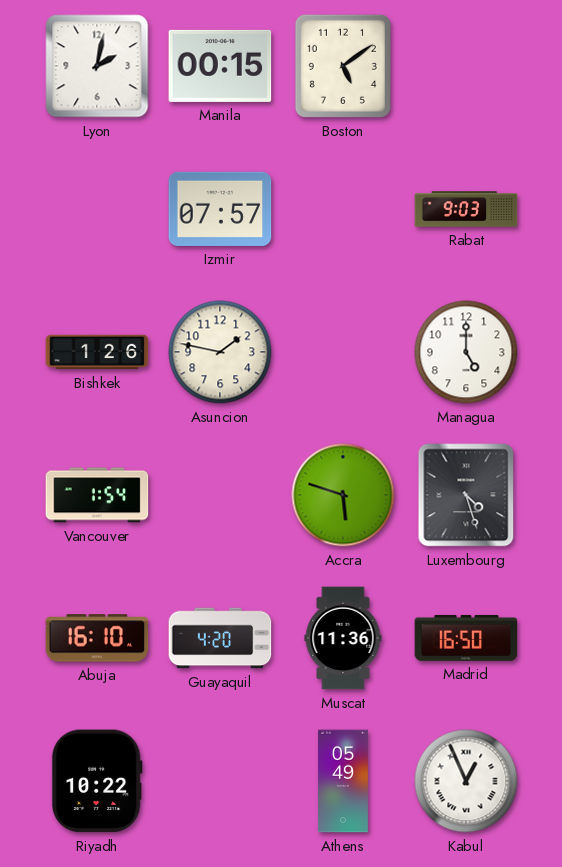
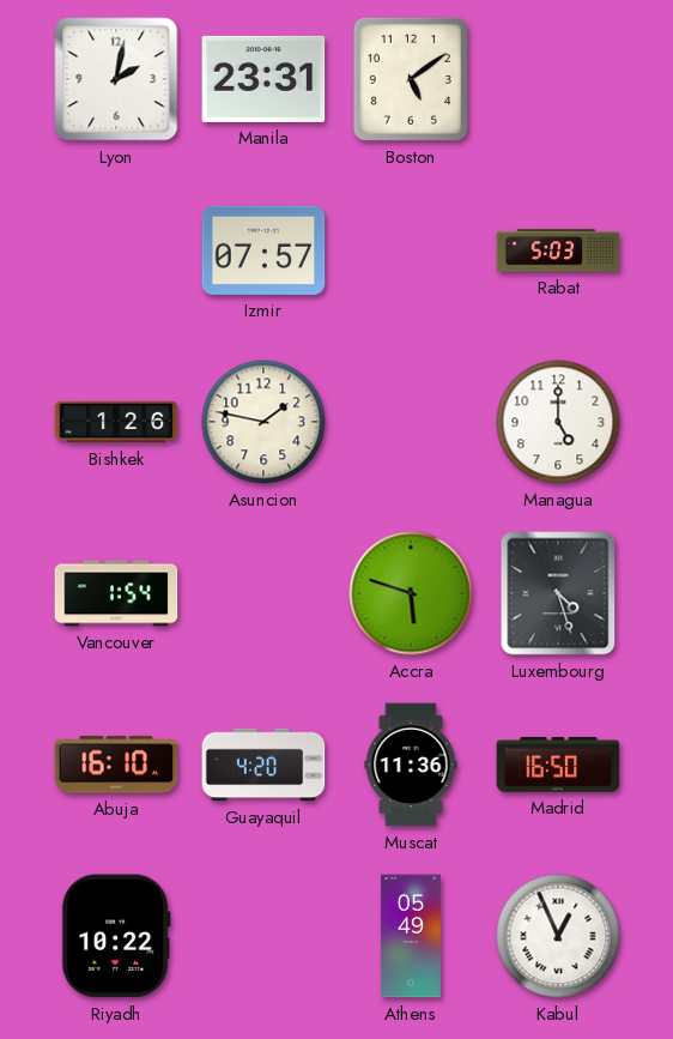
Manila: 00:15 -> 23:31
Rabat: 9:03 -> 5:03
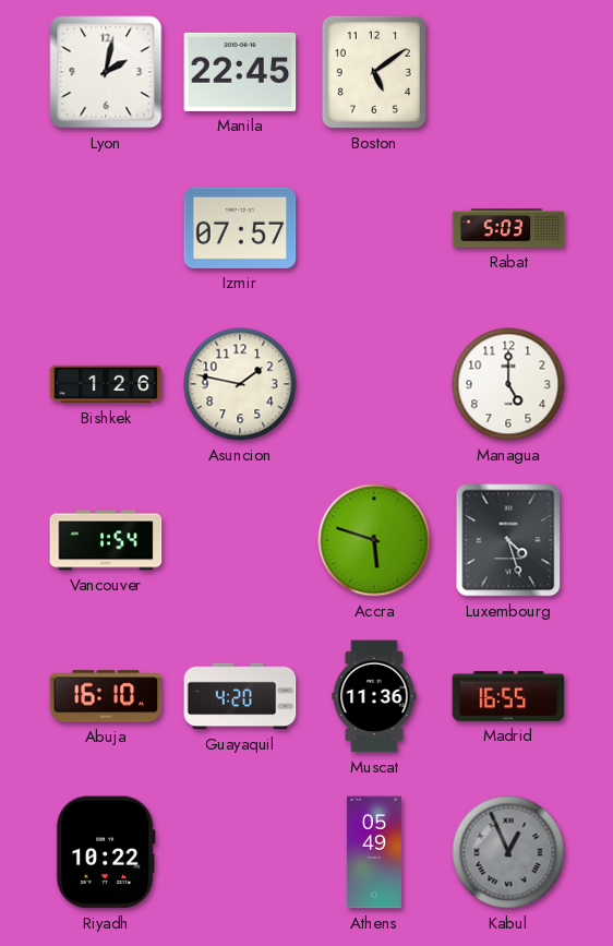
Manila: 23:31 -> 22:45
Madrid: 16:50 -> 16:55
Kabul dial: white -> grey
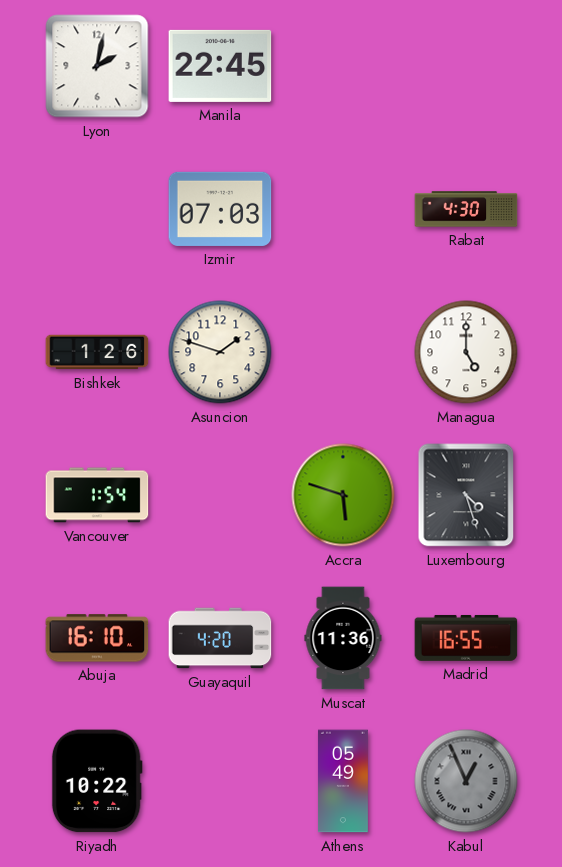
Boston: 5:09 -> none
Izmir: 07:57 -> 07:03
Rabat: 5:03 -> 4:30
Asuncion: 1:47 -> 1:48
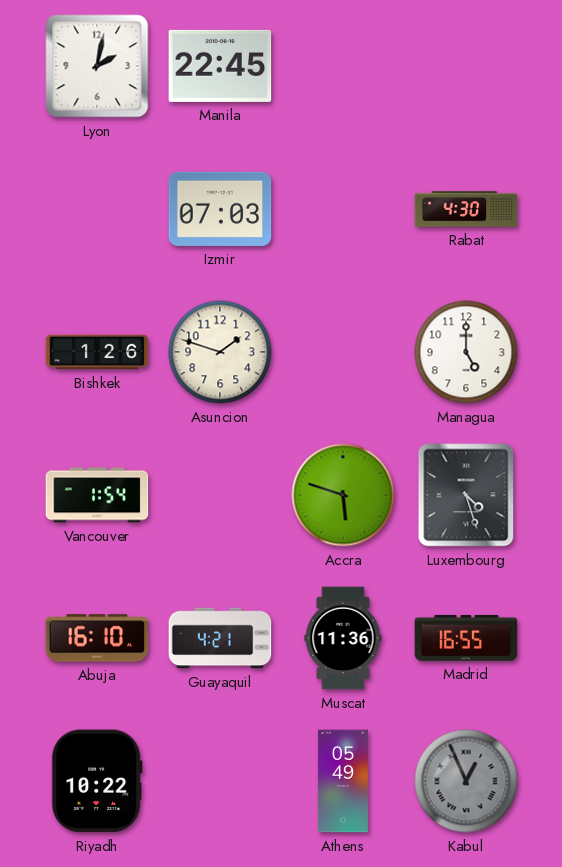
Guayaquil: 4:20 -> 4:21
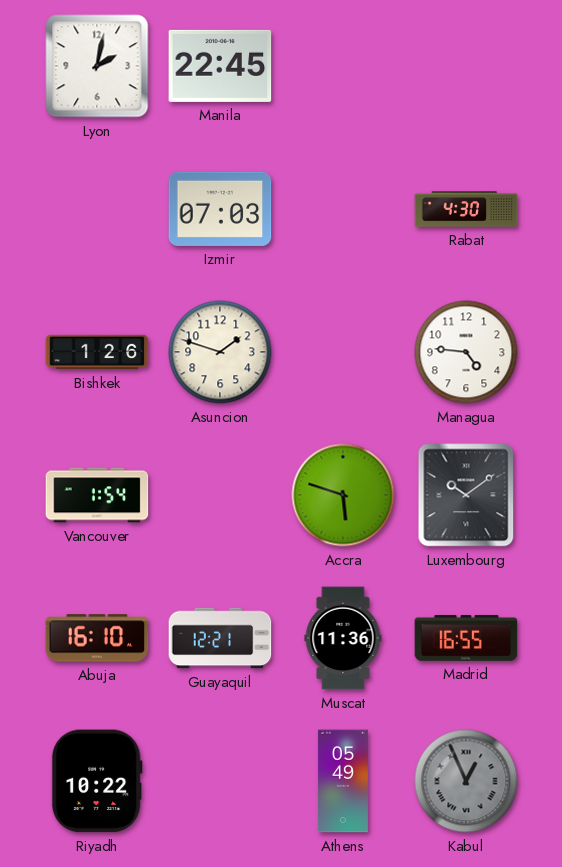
Managua: 5:00 -> 4:46
Luxembourg: 4:27 -> 10:09
Guayaquil: 4:21 -> 12:21
